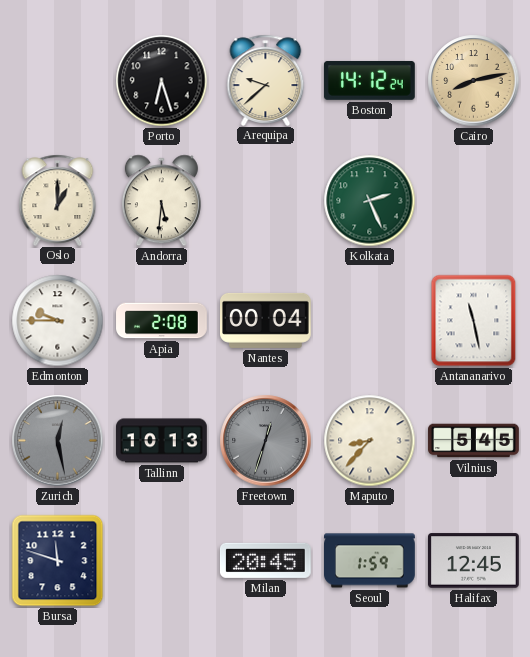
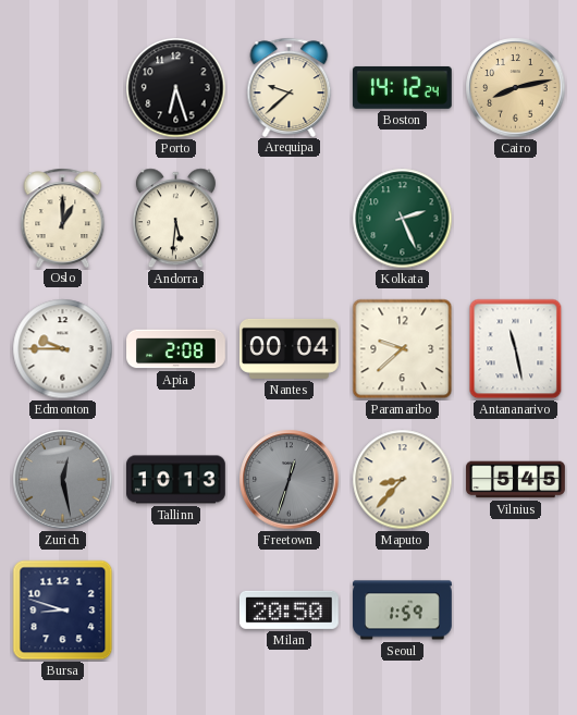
Paramaribo: none -> 9:38
Bursa: 11:48 -> 8:48
Milan: 20:45 -> 20:50
Halifax: 12:45 -> none
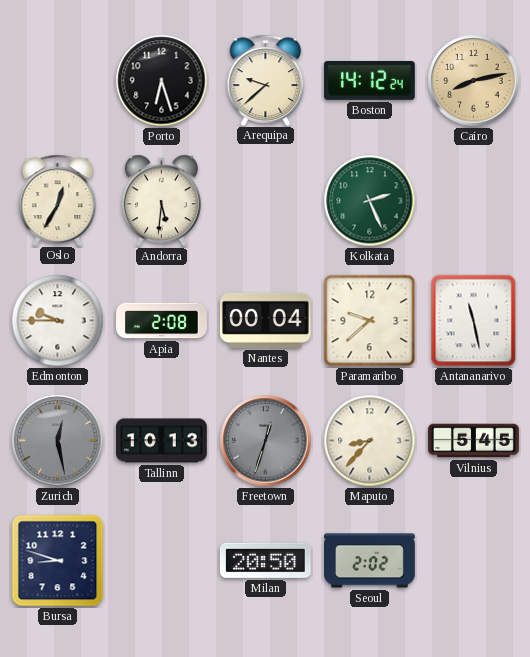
Oslo: 1:00 -> 12:35
Seoul: 1:59 -> 2:02
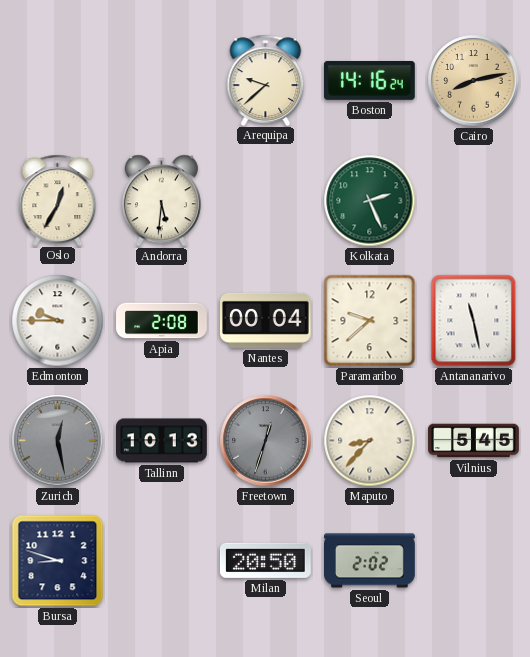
Porto: 6:27 -> none
Boston: 14:12 -> 14:16
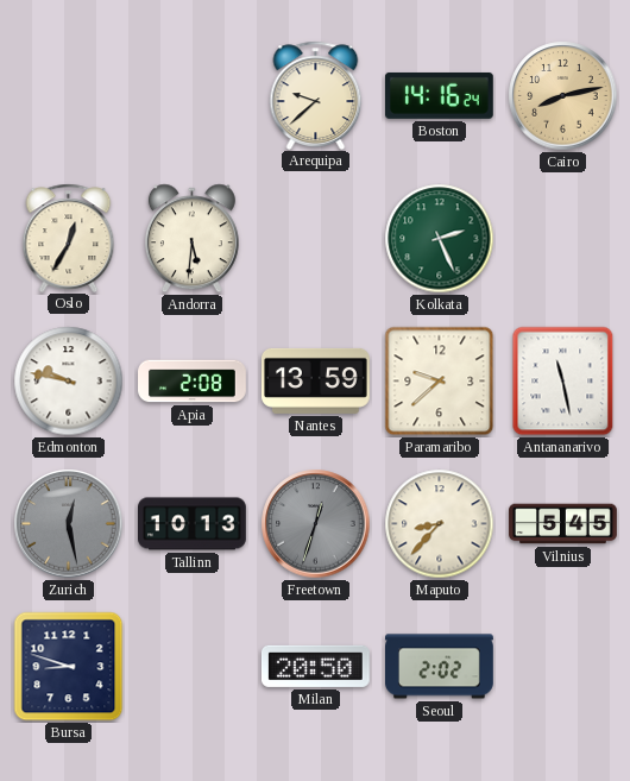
Edmonton: 9:45 -> 9:47
Nantes: 00:04 -> 13:59
